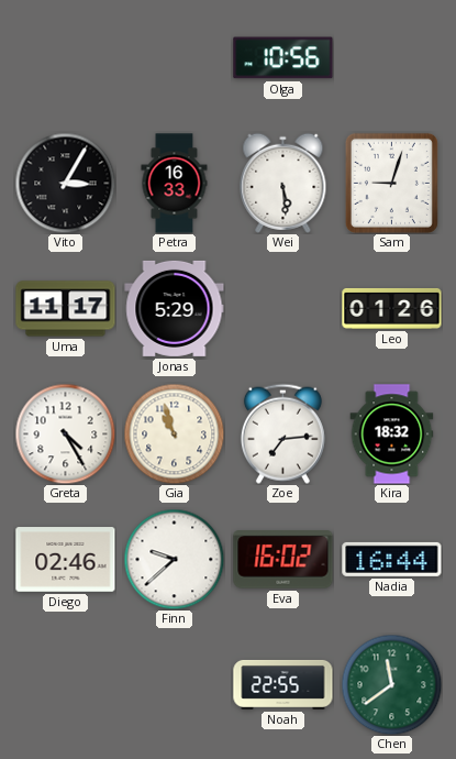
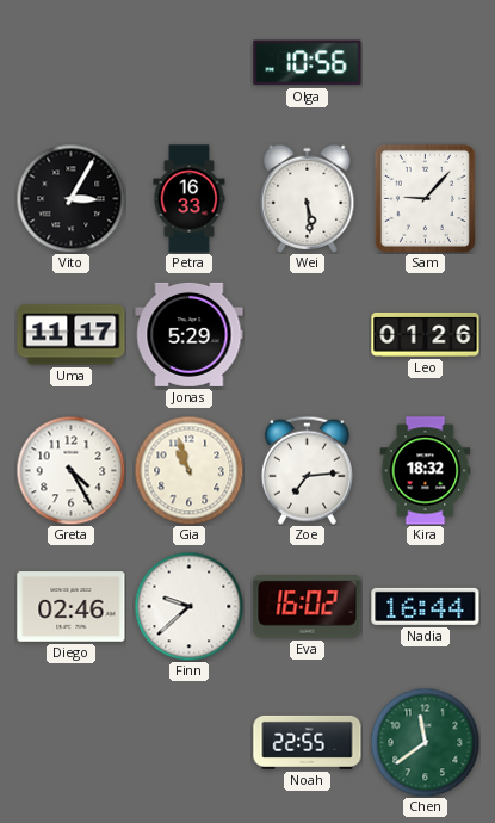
Sam: 9:03 -> 9:07
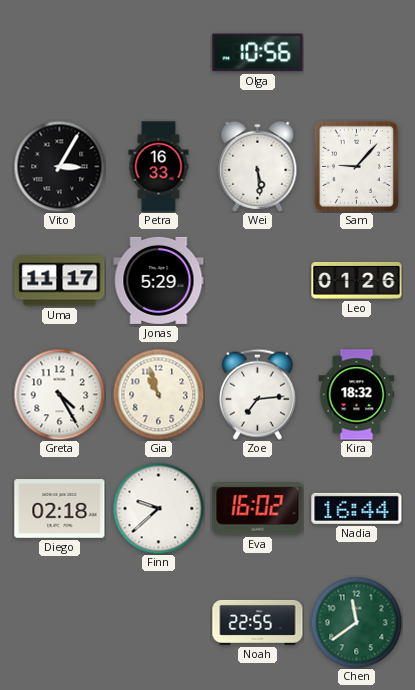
Diego: 02:46 -> 02:18
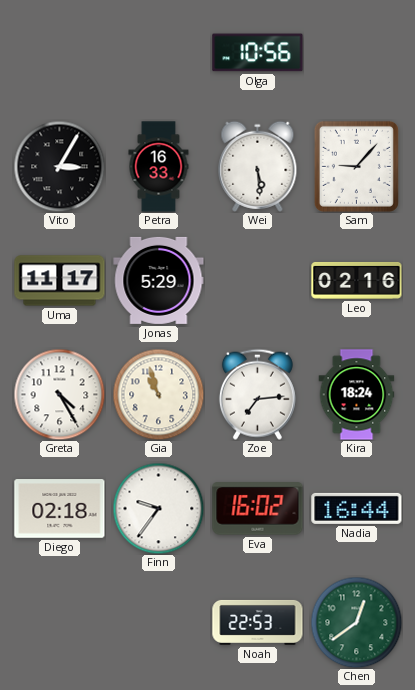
Leo: 01:26 -> 02:16
Kira: 18:32 -> 18:24
Finn: 9:38 -> 9:36
Noah: 22:55 -> 22:53
Chen: 11:39 -> 12:39
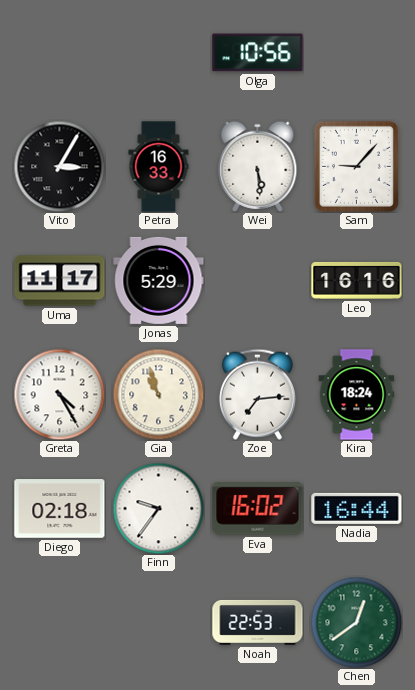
Leo: 02:16 -> 16:16
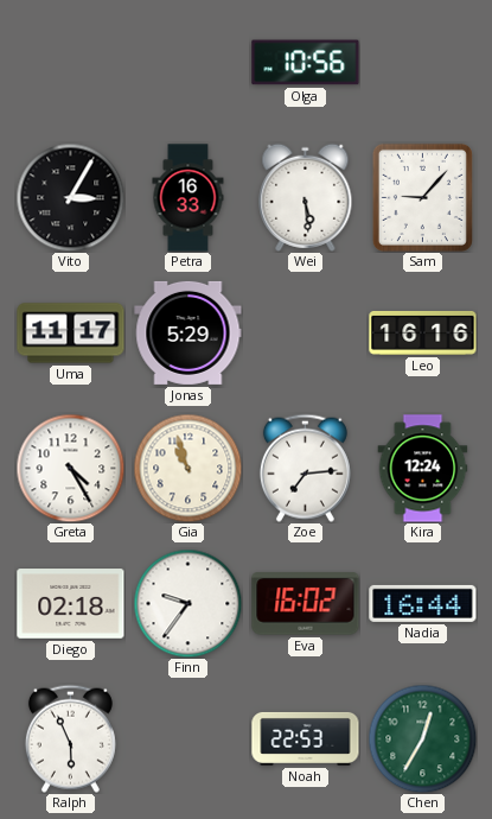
Kira: 18:24 -> 12:24
Ralph: none -> 5:56
Chen: 12:39 -> 12:35
